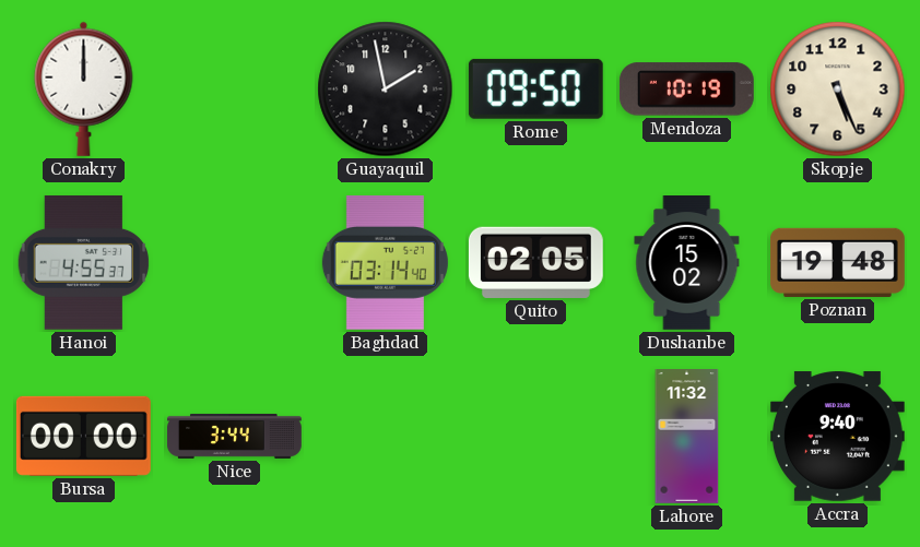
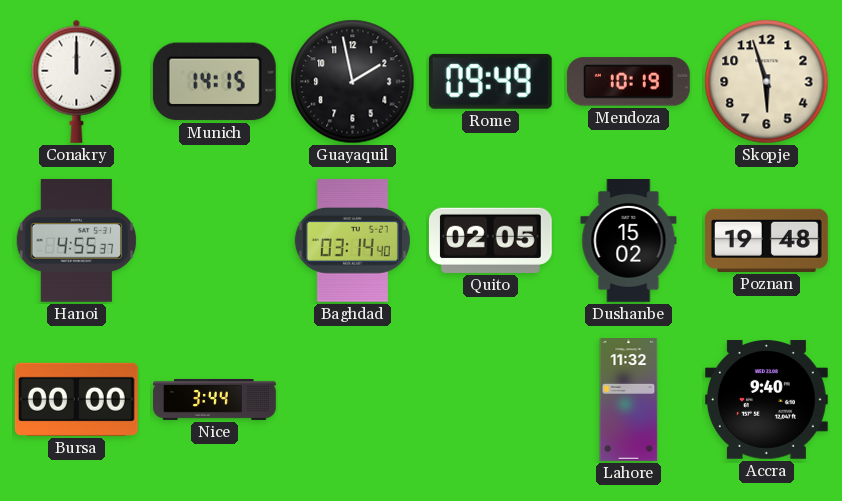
Munich: none -> 14:15
Rome: 09:50 -> 09:49
Skopje: 5:26 -> 5:57
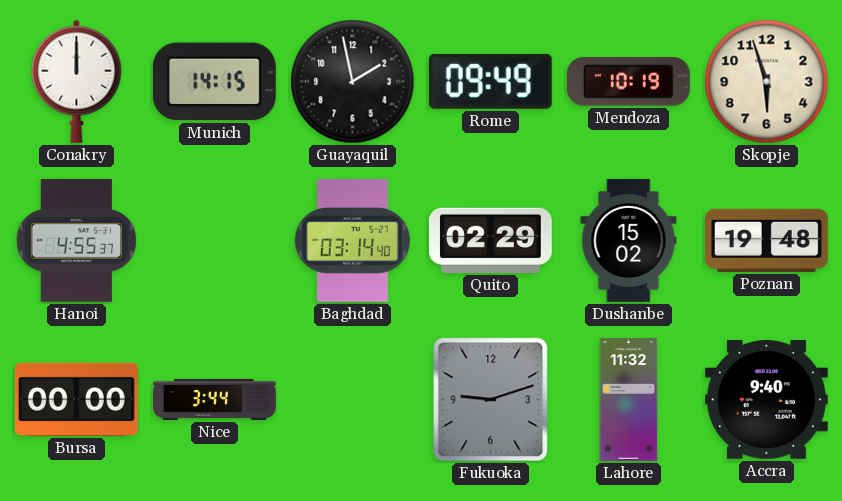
Quito: 02:05 -> 02:29
Fukuoka: none -> 9:12
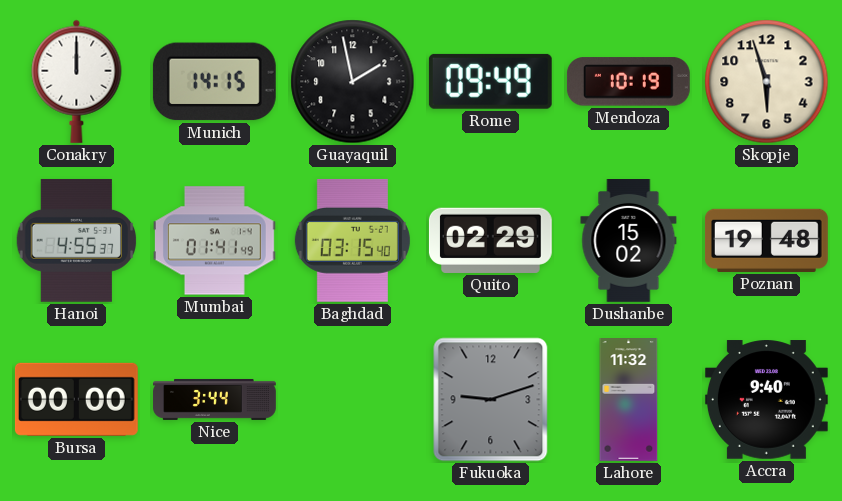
Mumbai: none -> 01:41
Baghdad: 03:14 -> 03:15
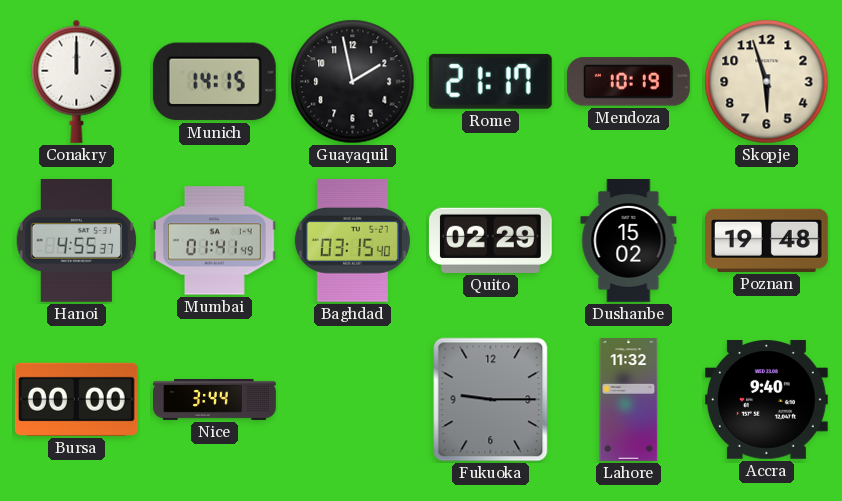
Rome: 09:49 -> 21:17
Fukuoka: 9:12 -> 9:15
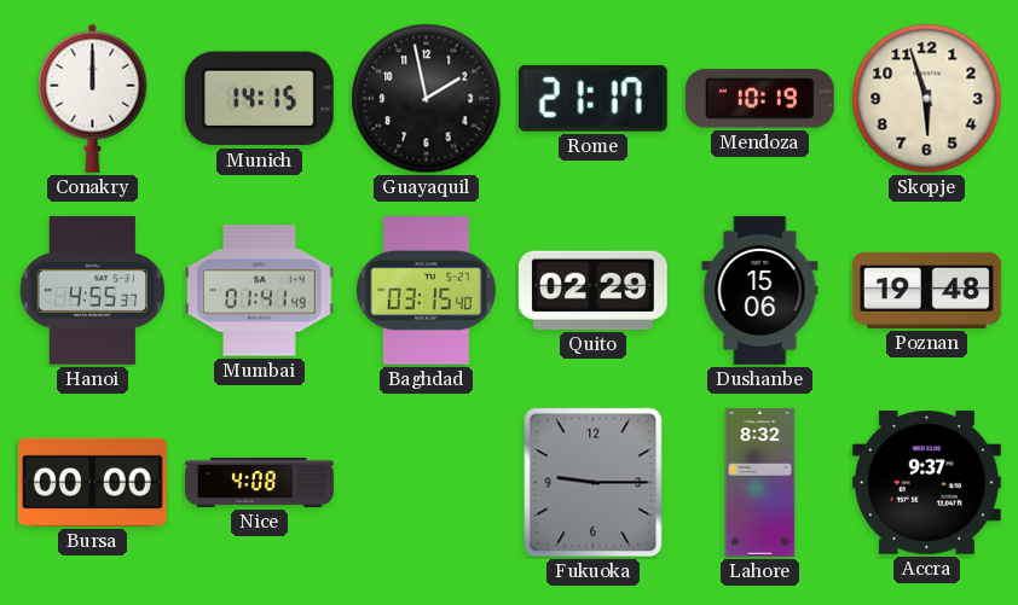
Dushanbe: 15:02 -> 15:06
Nice: 3:44 -> 4:08
Lahore: 11:32 -> 8:32
Accra: 9:40 -> 9:37
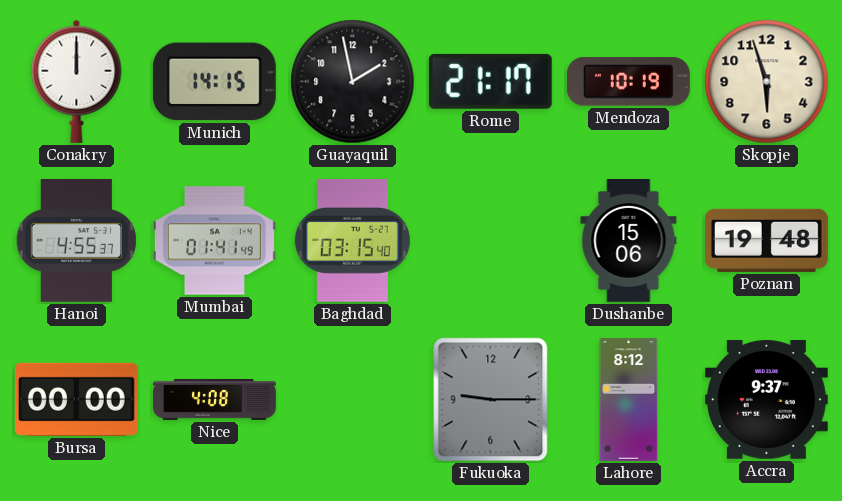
Quito: 02:29 -> none
Lahore: 8:32 -> 8:12
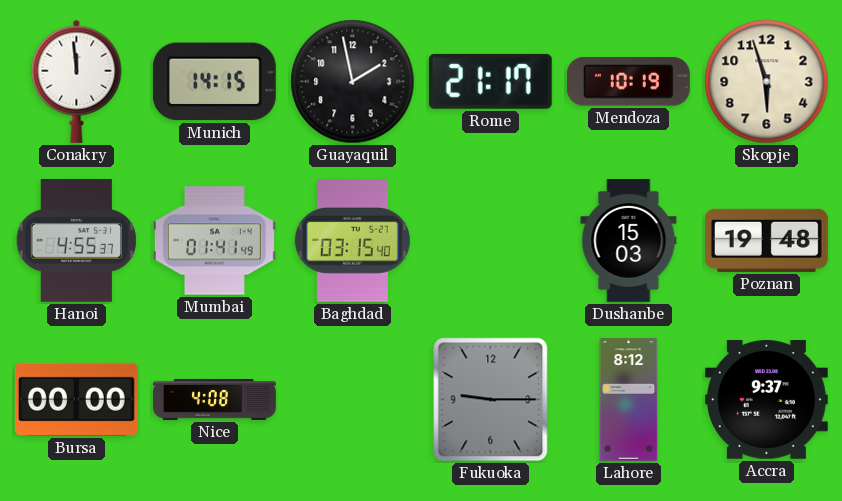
Conakry: 12:00 -> 11:59
Dushanbe: 15:06 -> 15:03
